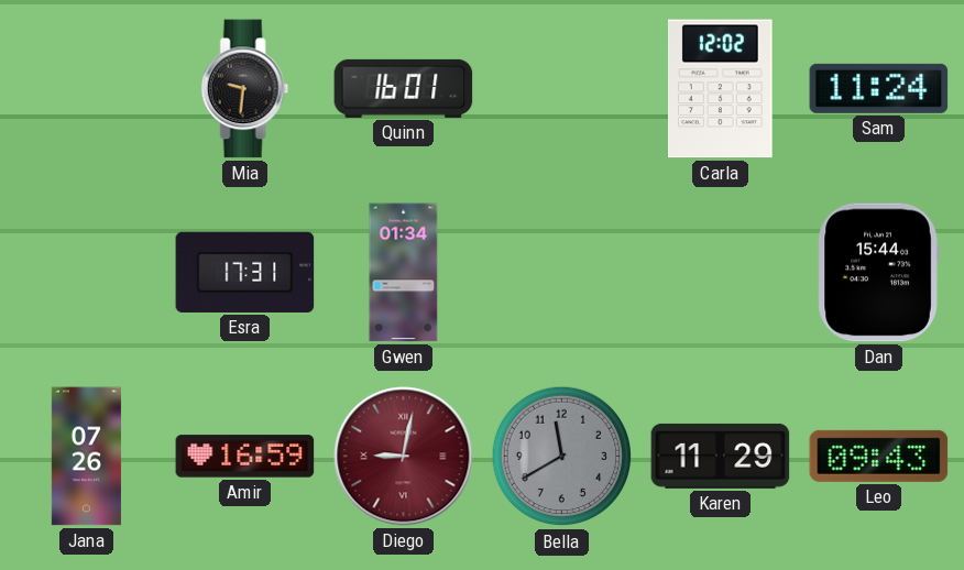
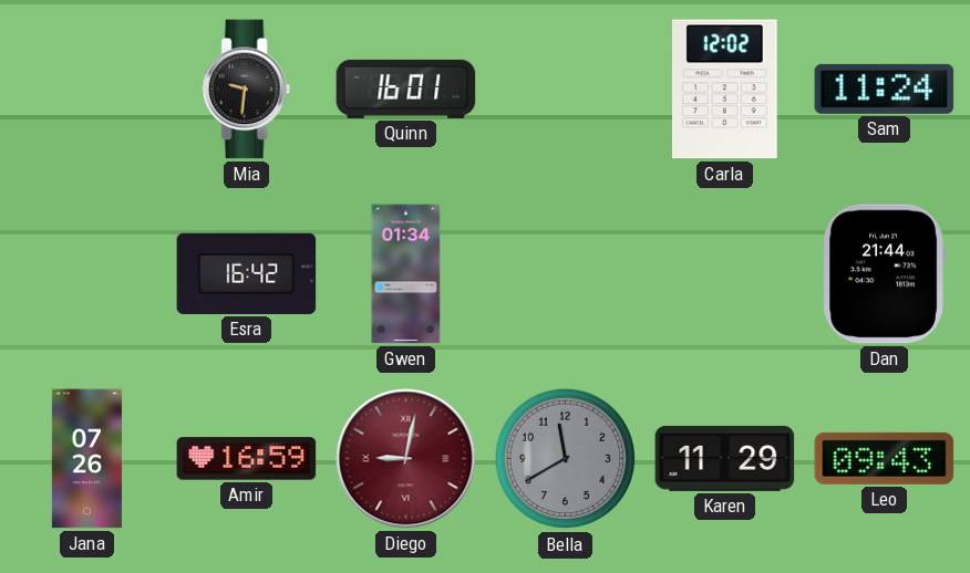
Esra: 17:31 -> 16:42
Dan: 15:44 -> 21:44
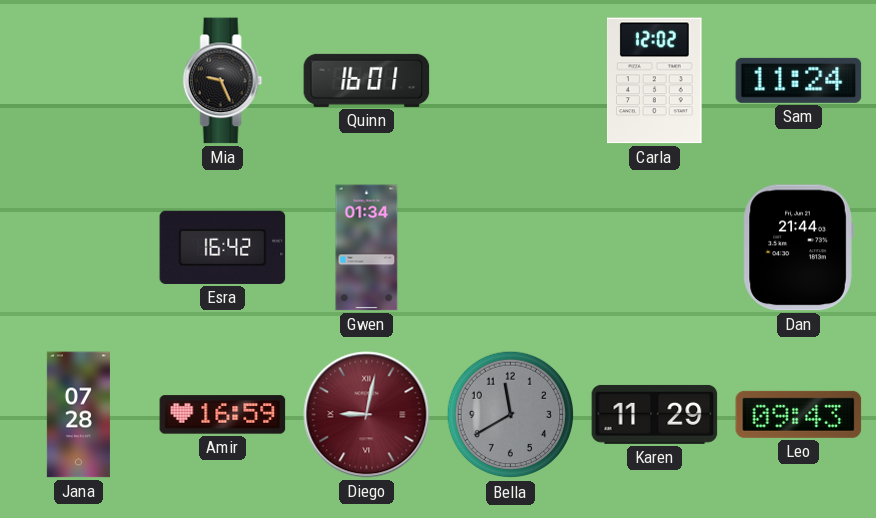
Mia: 9:31 -> 9:26
Jana: 07:26 -> 07:28
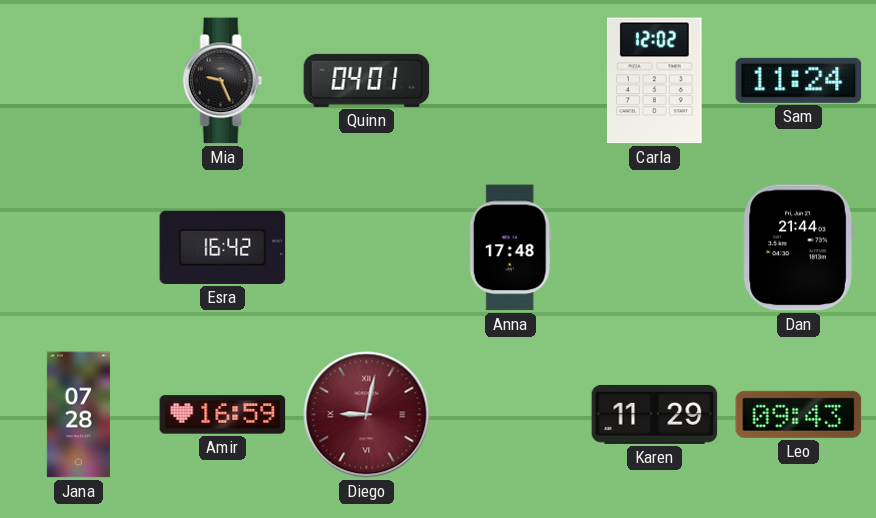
Quinn: 16:01 -> 04:01
Gwen: 01:34 -> none
Anna: none -> 17:48
Bella: 11:40 -> none
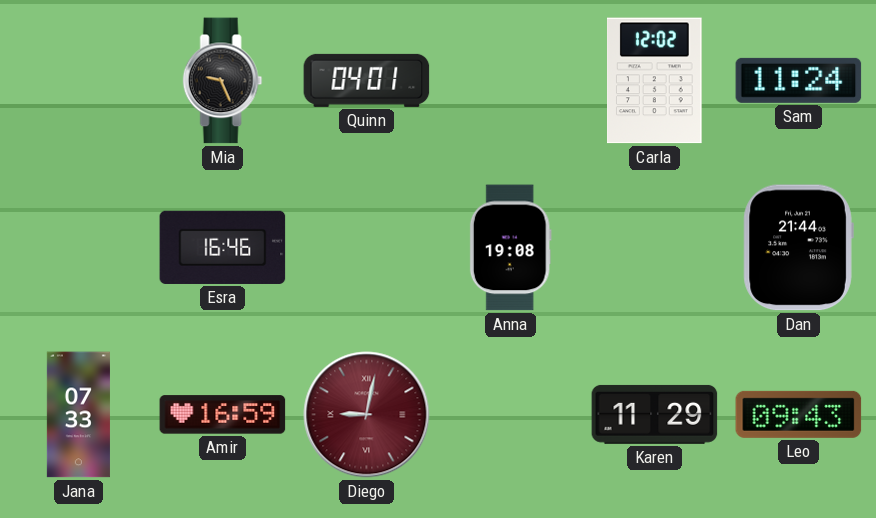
Esra: 16:42 -> 16:46
Anna: 17:48 -> 19:08
Jana: 07:28 -> 07:33
